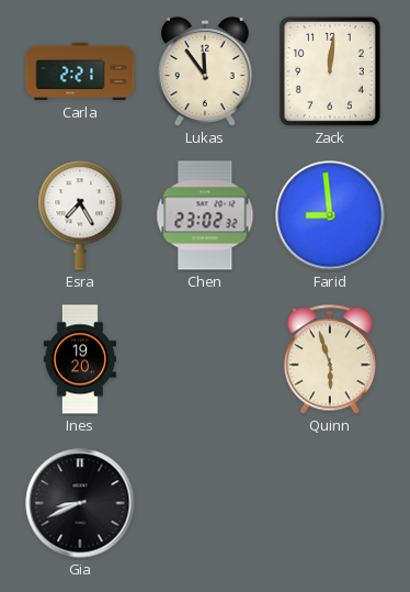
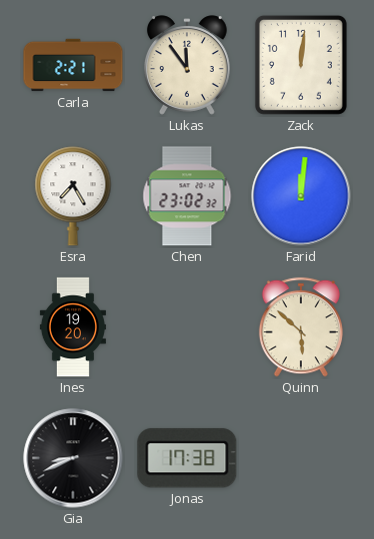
Farid: 8:59 -> 12:01
Quinn: 5:57 -> 5:52
Jonas: none -> 17:38
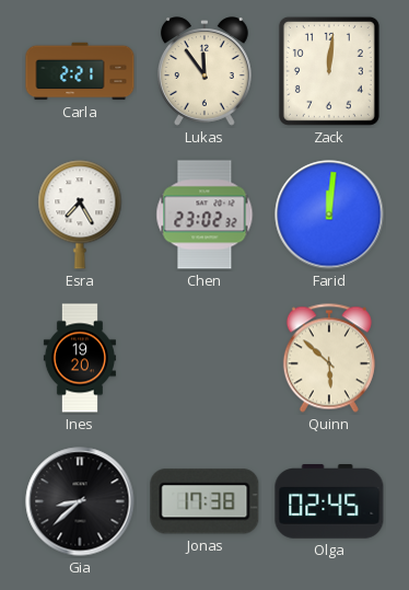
Gia: 8:41 -> 8:38
Olga: none -> 02:45
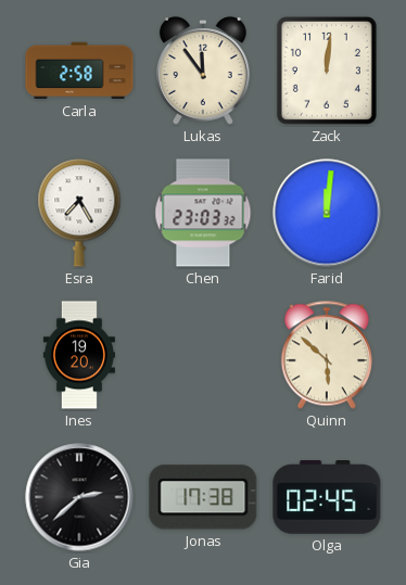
Carla: 2:21 -> 2:58
Chen: 23:02 -> 23:03
Gia: 8:38 -> 2:38
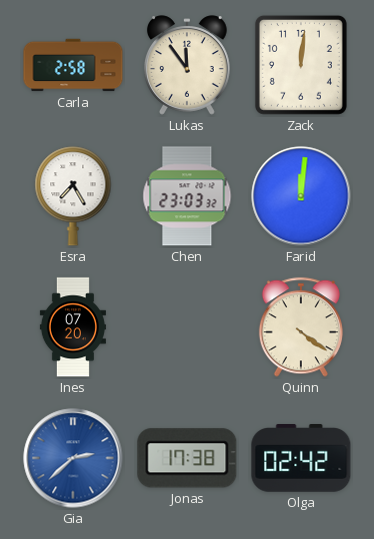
Ines: 19:20 -> 07:20
Quinn: 5:52 -> 4:21
Gia dial: black -> blue
Olga: 02:45 -> 02:42
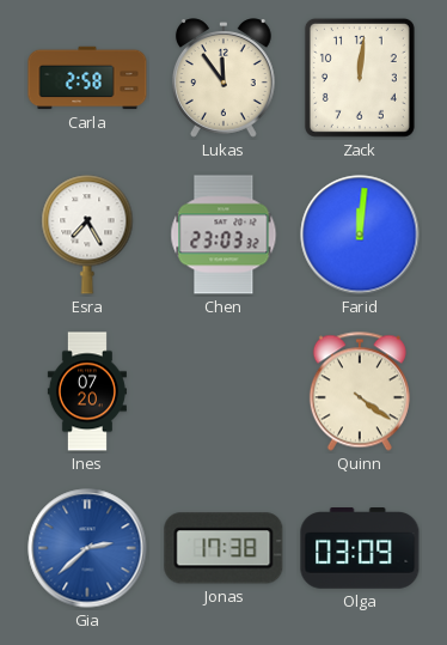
Olga: 02:42 -> 03:09
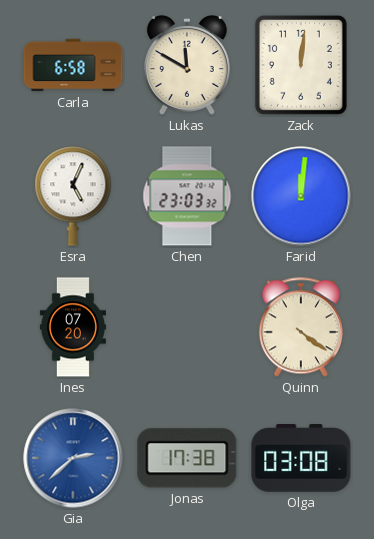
Carla: 2:58 -> 6:58
Lukas: 11:54 -> 11:50
Esra: 7:25 -> 5:04
Olga: 03:09 -> 03:08
